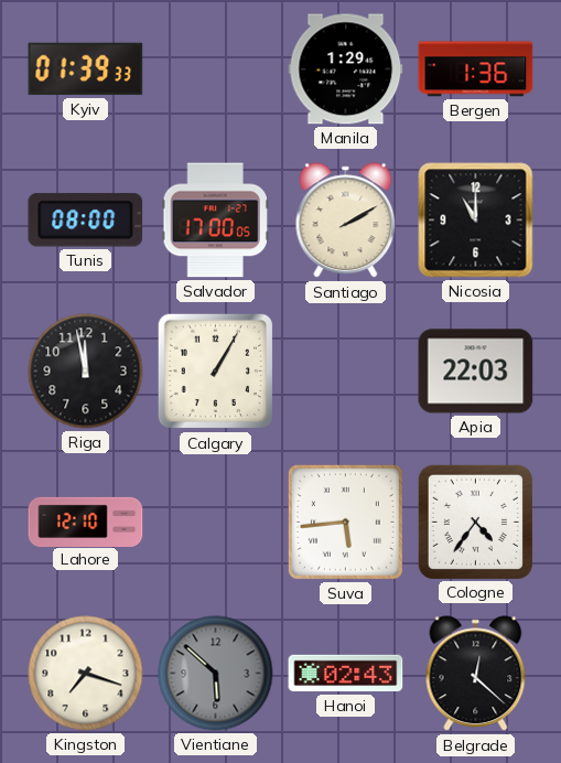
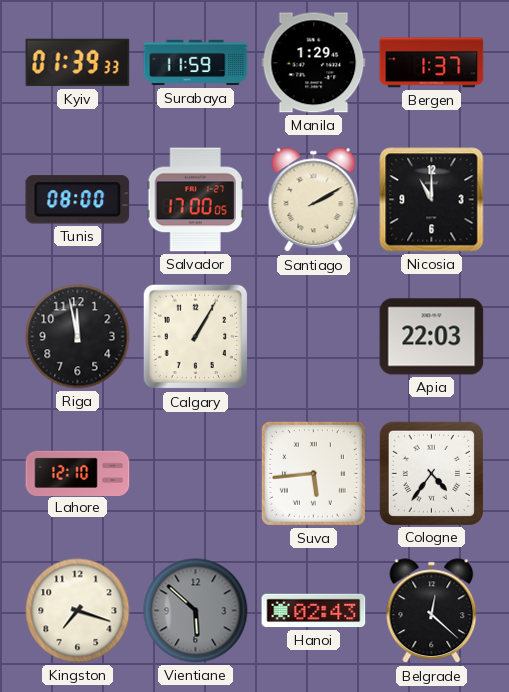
Surabaya: none -> 11:59
Bergen: 1:36 -> 1:37
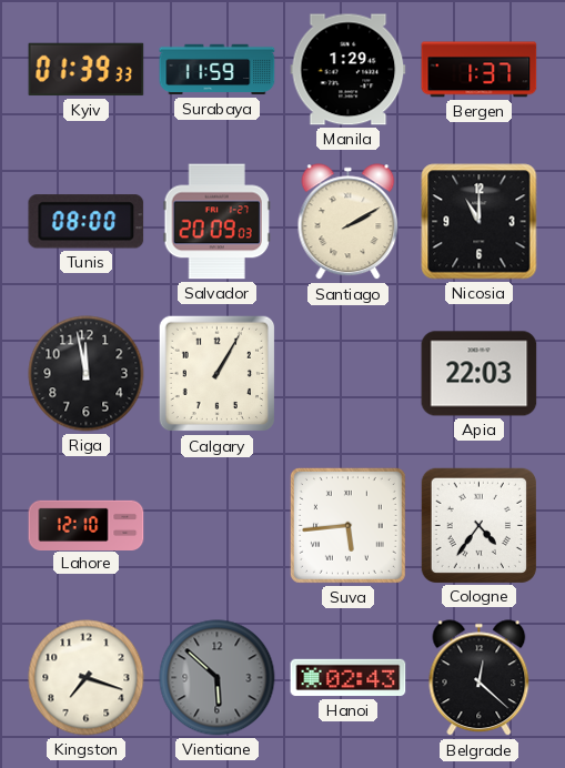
Salvador: 17:00 -> 20:09
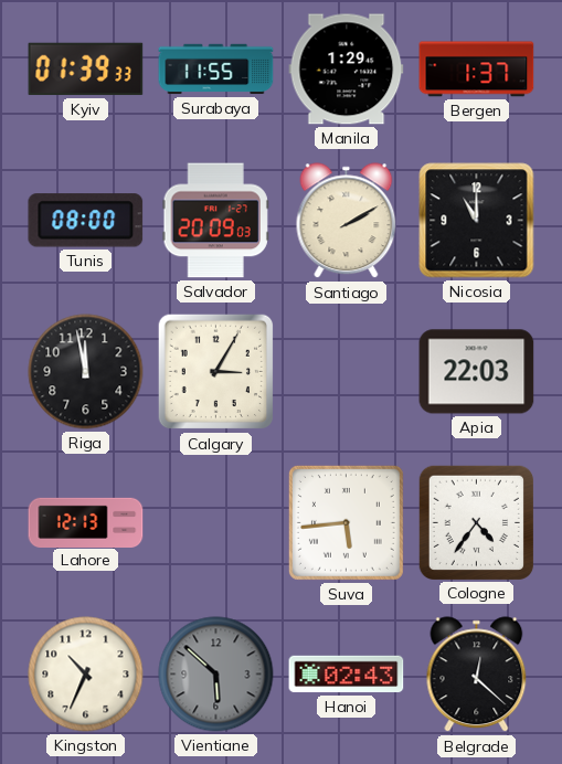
Surabaya: 11:59 -> 11:55
Calgary: 1:05 -> 3:05
Lahore: 12:10 -> 12:13
Kingston: 7:18 -> 10:34
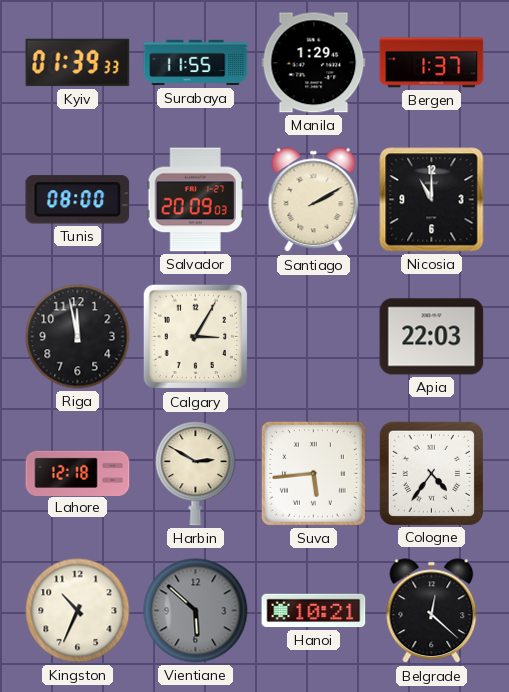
Lahore: 12:13 -> 12:18
Harbin: none -> 2:50
Hanoi: 02:43 -> 10:21
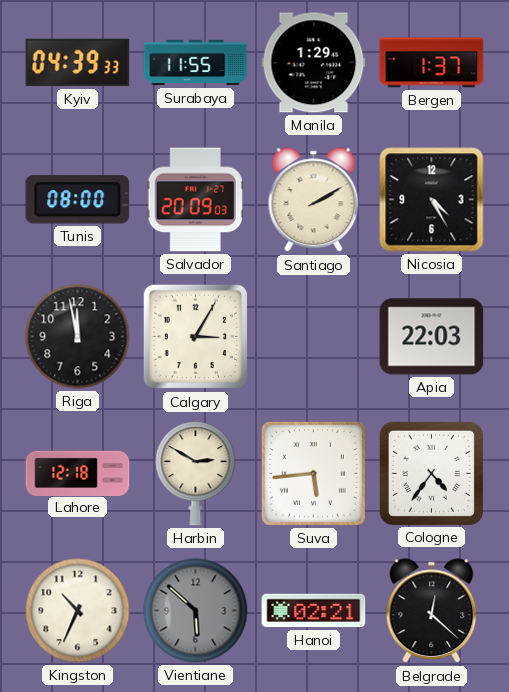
Kyiv: 01:39 -> 04:39
Nicosia: 11:00 -> 4:25
Hanoi: 10:21 -> 02:21
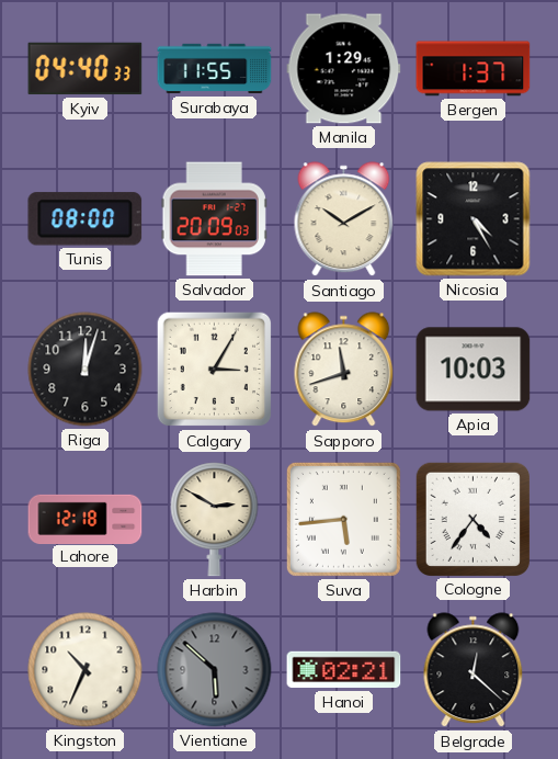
Kyiv: 04:39 -> 04:40
Santiago: 2:10 -> 10:10
Riga: 11:58 -> 12:03
Sapporo: none -> 11:42
Apia: 22:03 -> 10:03
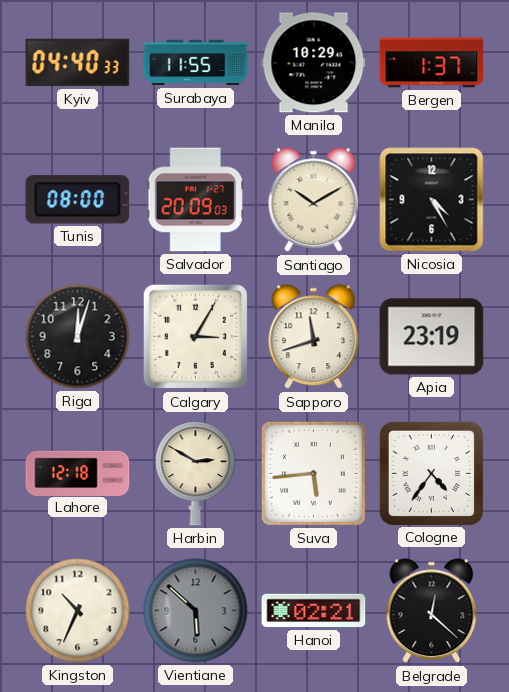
Manila: 1:29 -> 10:29
Apia: 10:03 -> 23:19
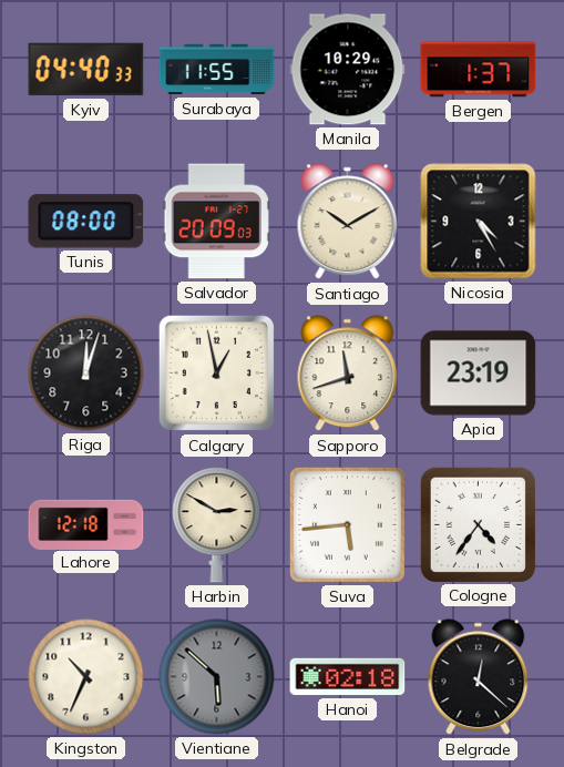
Calgary: 3:05 -> 12:58
Hanoi: 02:21 -> 02:18
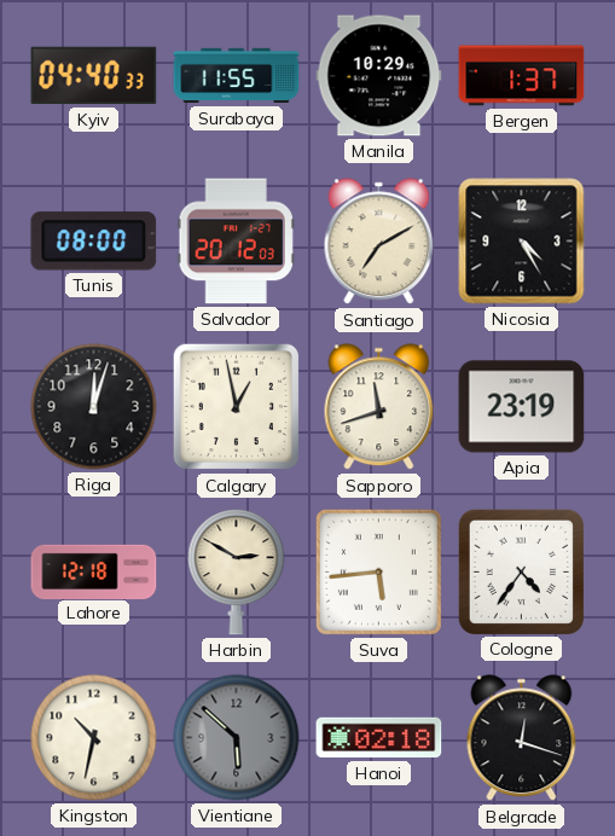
Salvador: 20:09 -> 20:12
Santiago: 10:10 -> 7:10
Kingston: 10:34 -> 10:32
Belgrade: 12:22 -> 12:18
